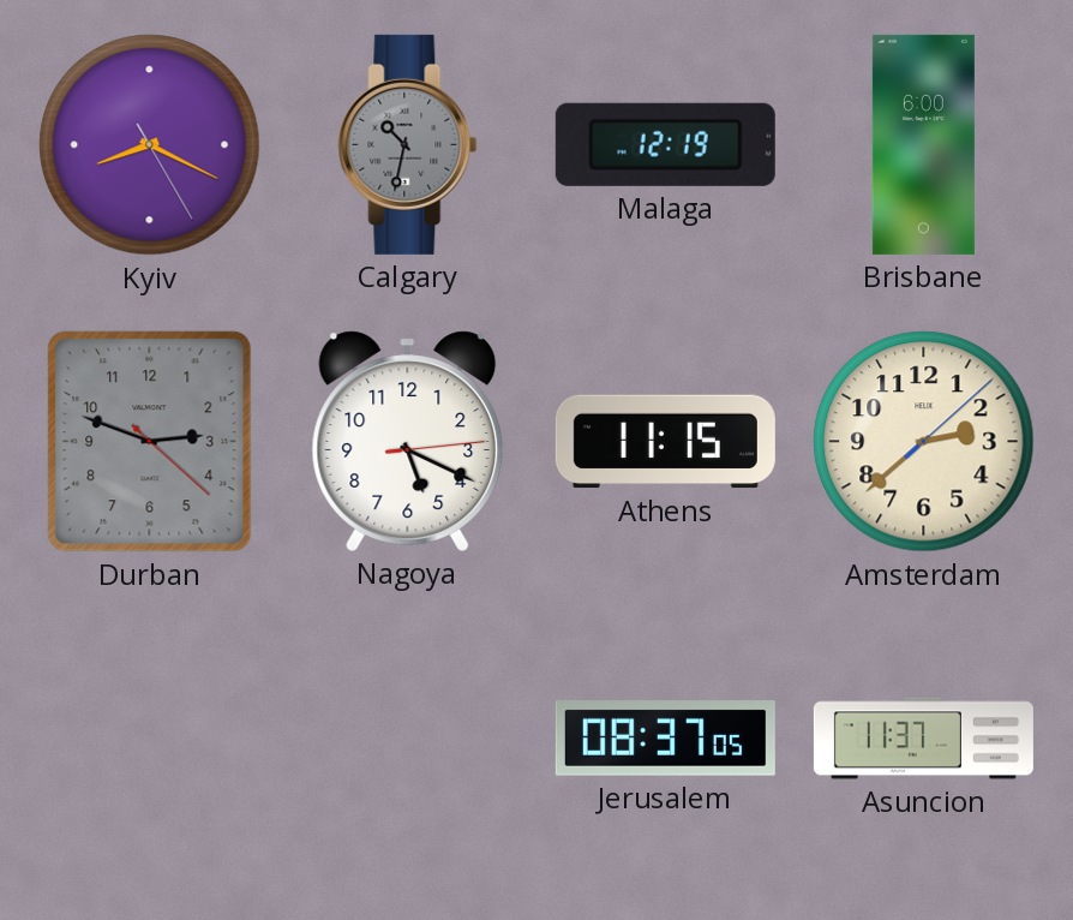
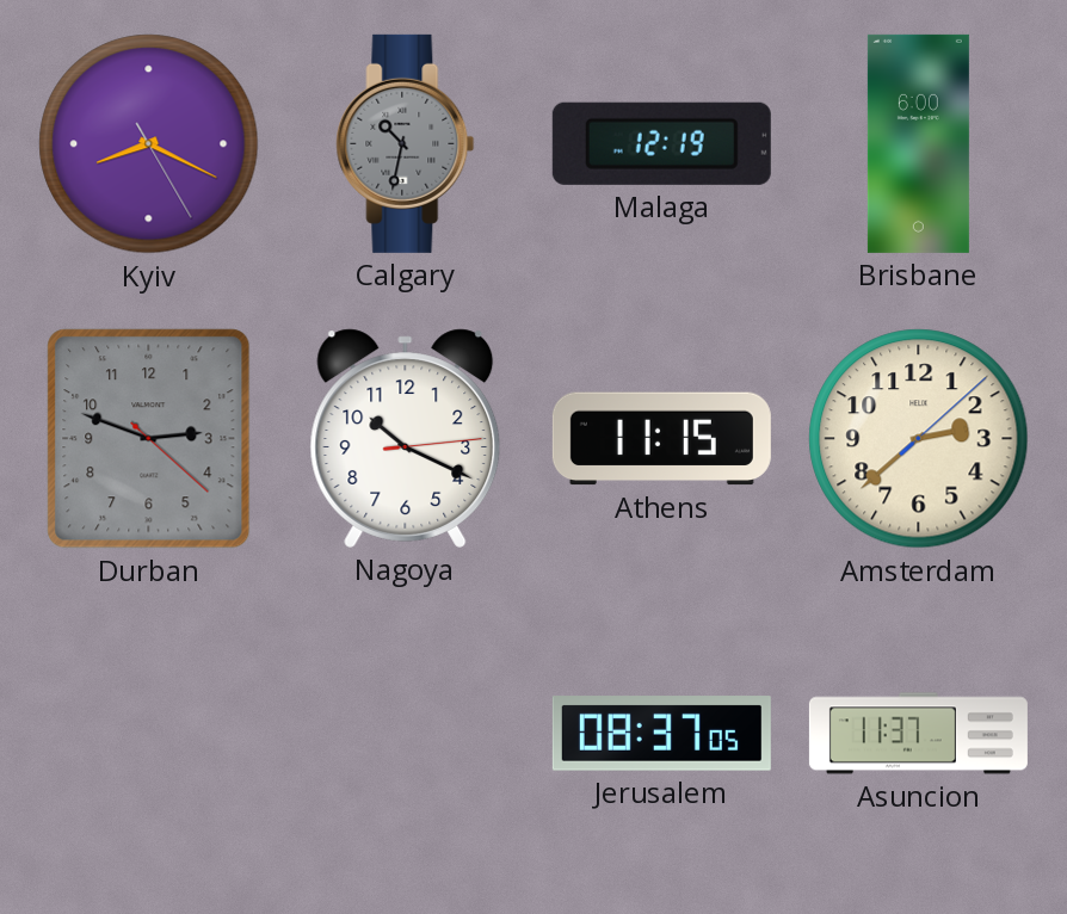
Nagoya: 5:19 -> 10:19
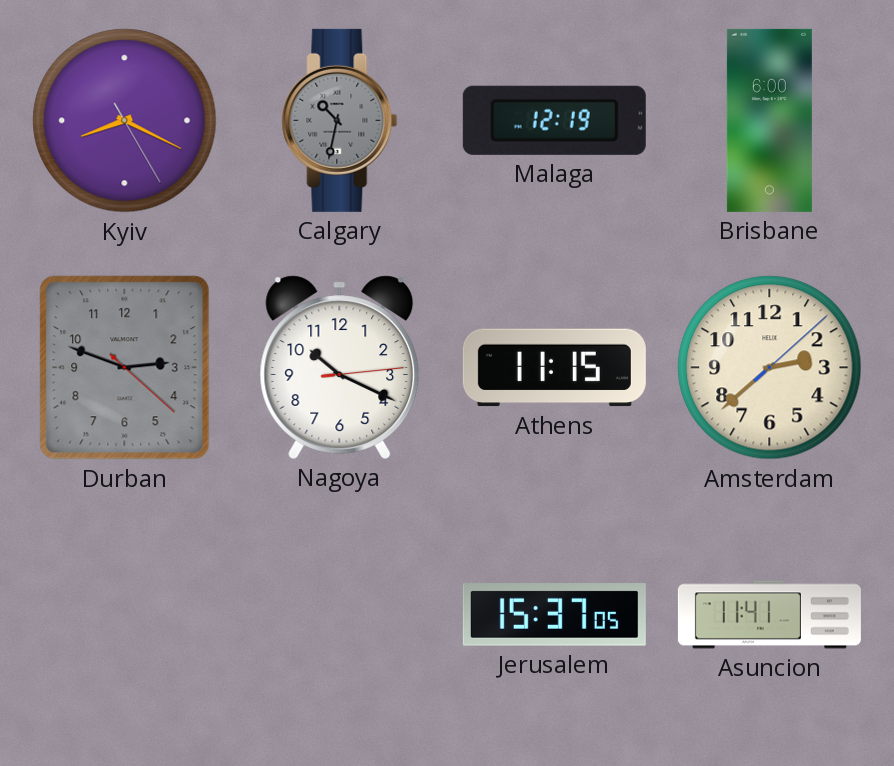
Jerusalem: 08:37 -> 15:37
Asuncion: 11:37 -> 11:41
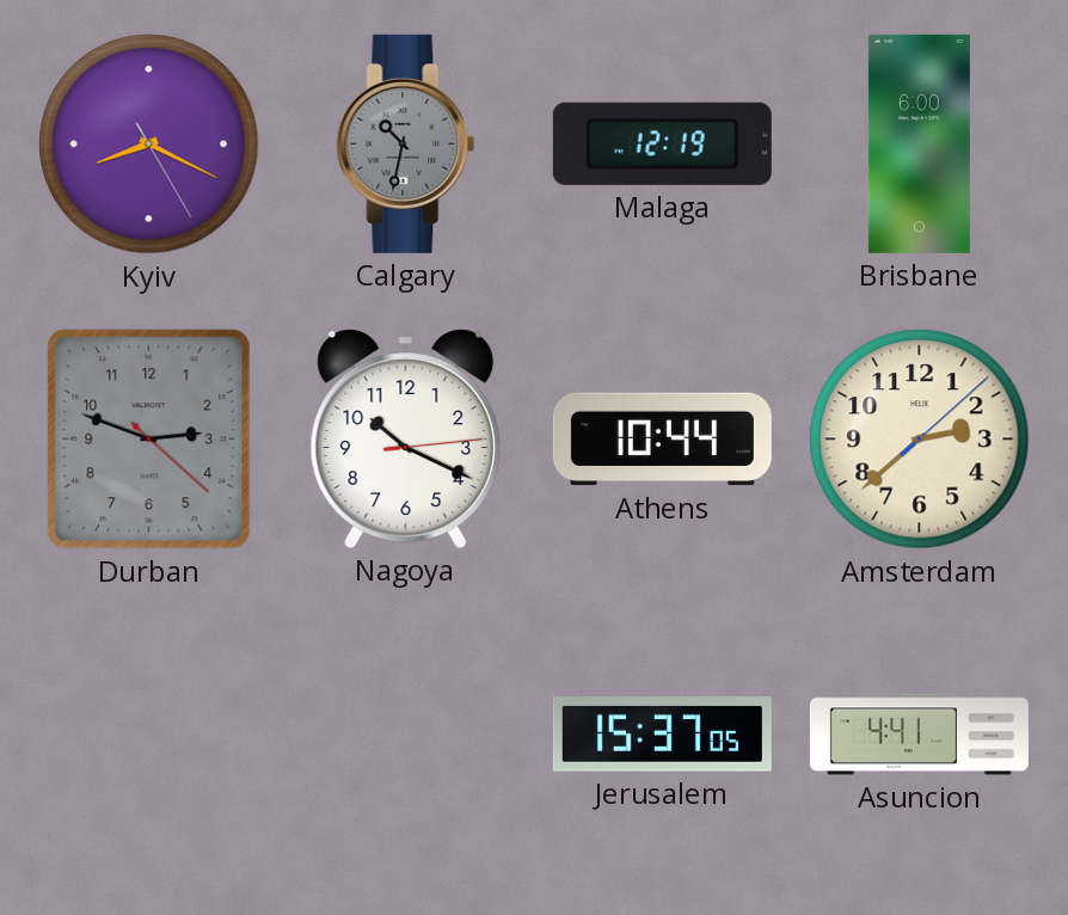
Athens: 11:15 -> 10:44
Asuncion: 11:41 -> 4:41
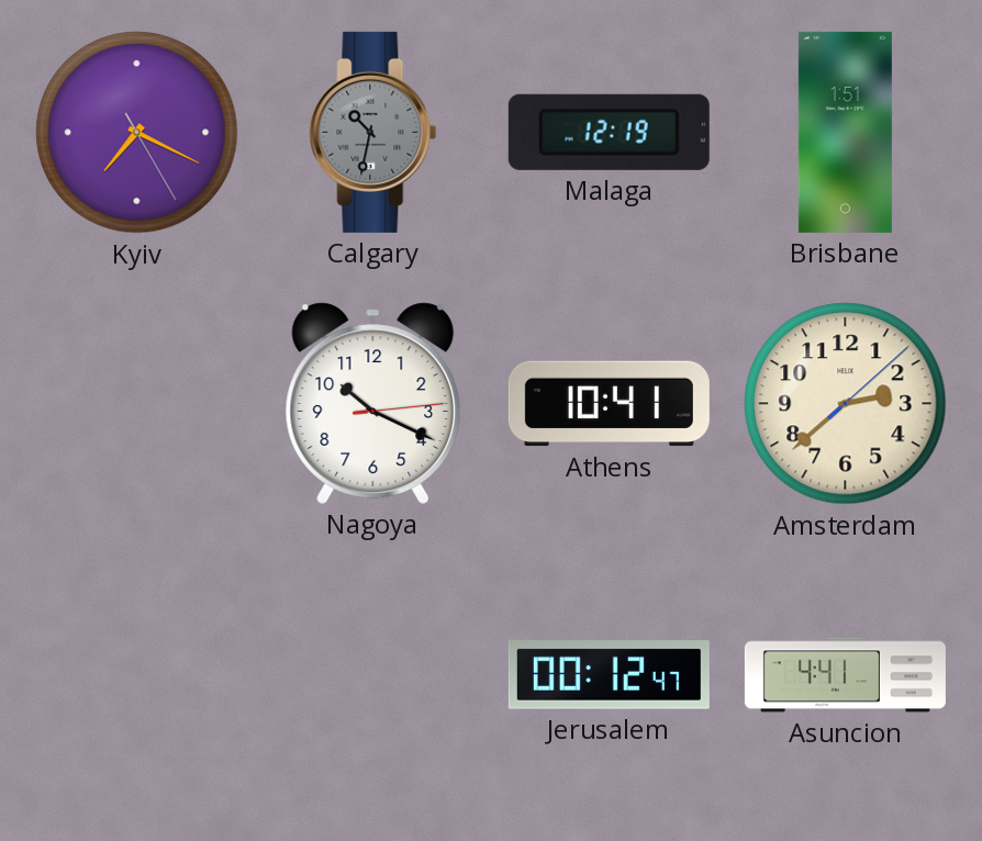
Kyiv: 8:19 -> 7:19
Brisbane: 6:00 -> 1:51
Durban: 2:48 -> none
Athens: 10:44 -> 10:41
Jerusalem: 15:37 -> 00:12
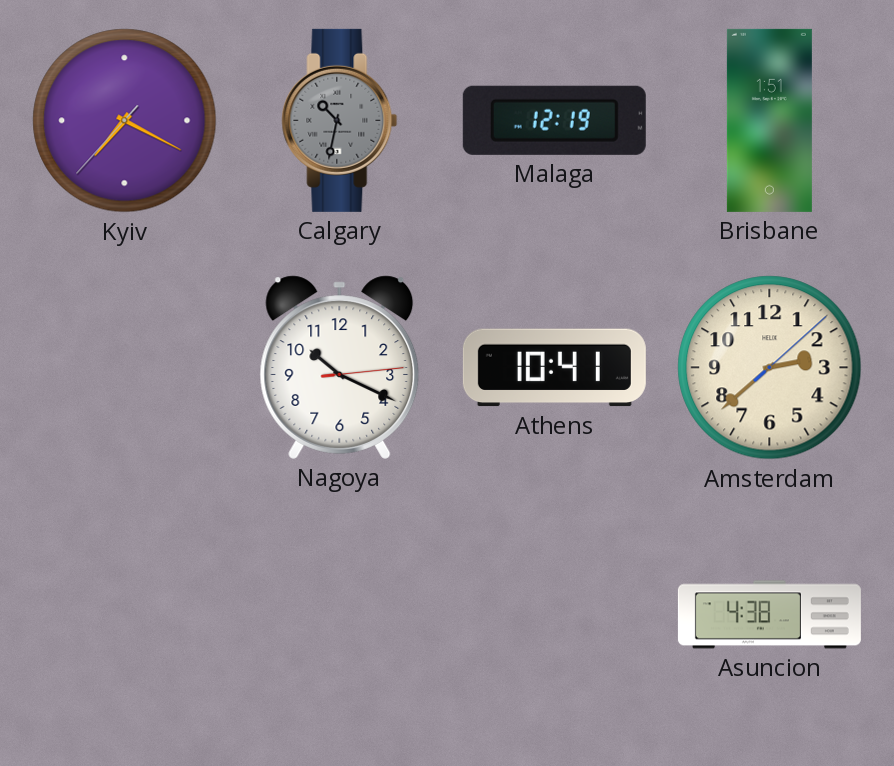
Kyiv: 7:19:25 -> 7:19:37
Jerusalem: 00:12 -> none
Asuncion: 4:41 -> 4:38
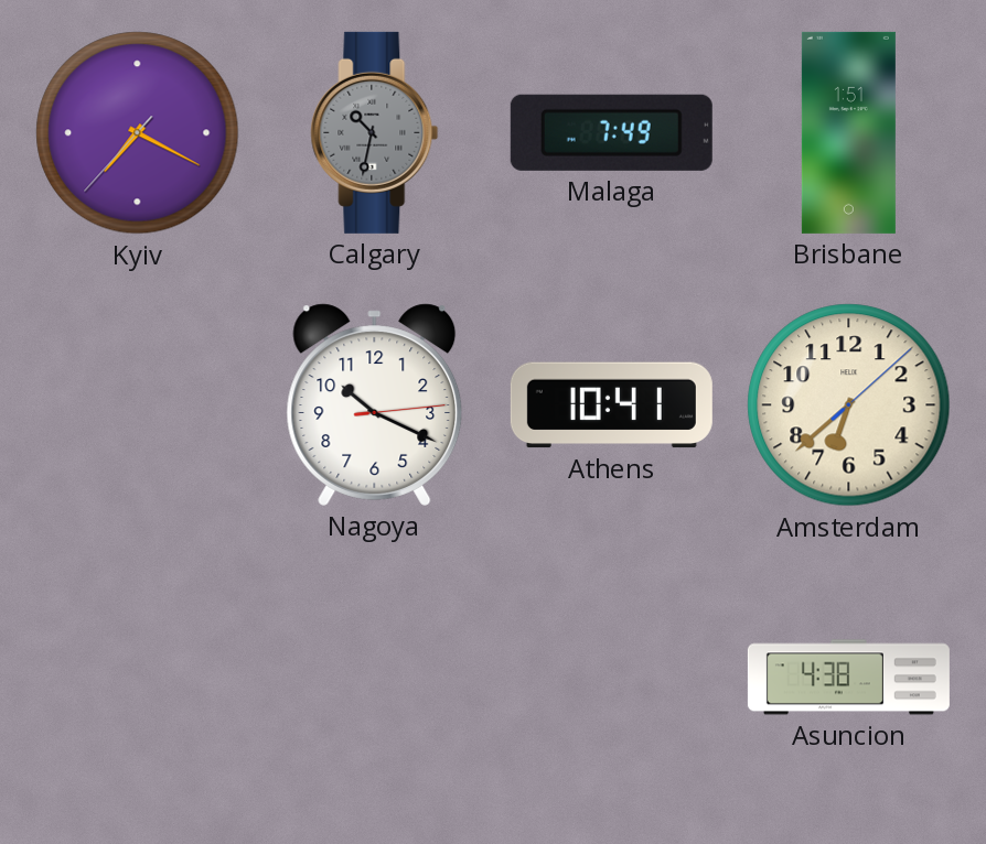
Malaga: 12:19 -> 7:49
Amsterdam: 2:38 -> 6:38
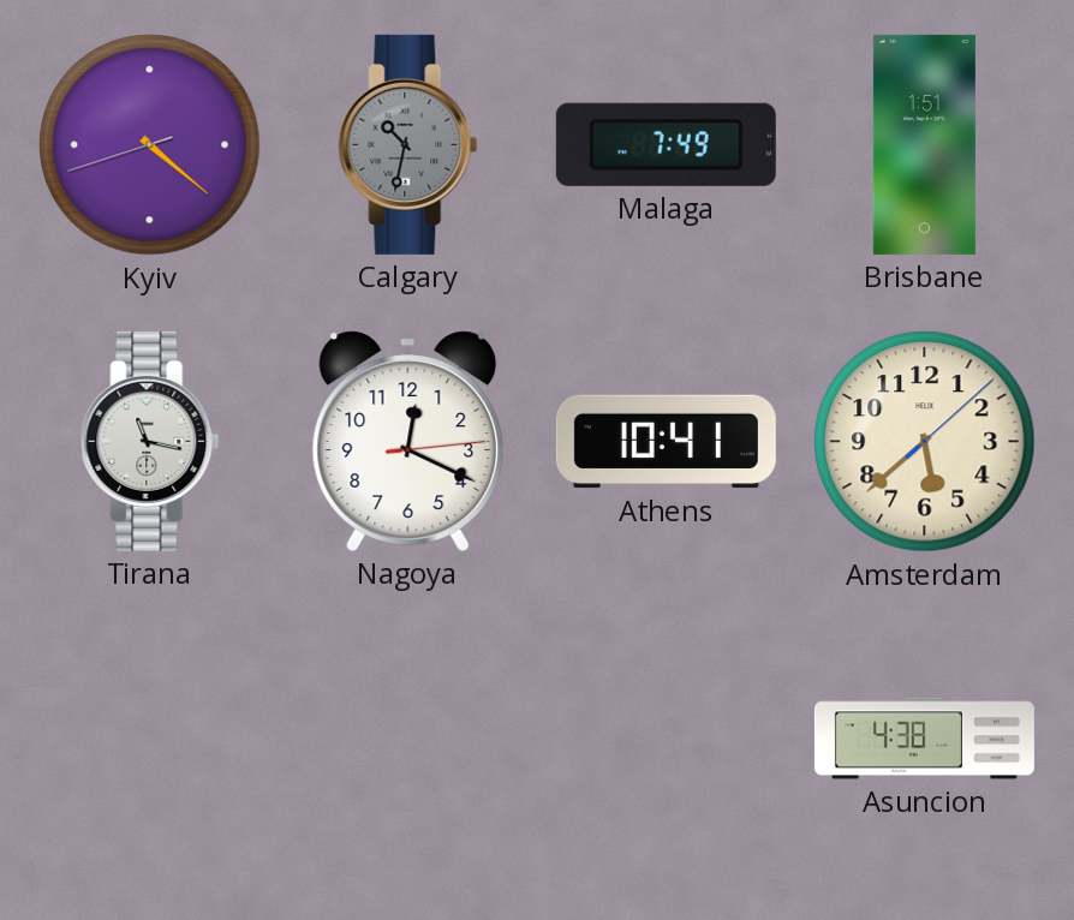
Kyiv: 7:19 -> 4:21
Tirana: none -> 11:17
Nagoya: 10:19 -> 12:19
Amsterdam: 6:38 -> 5:38
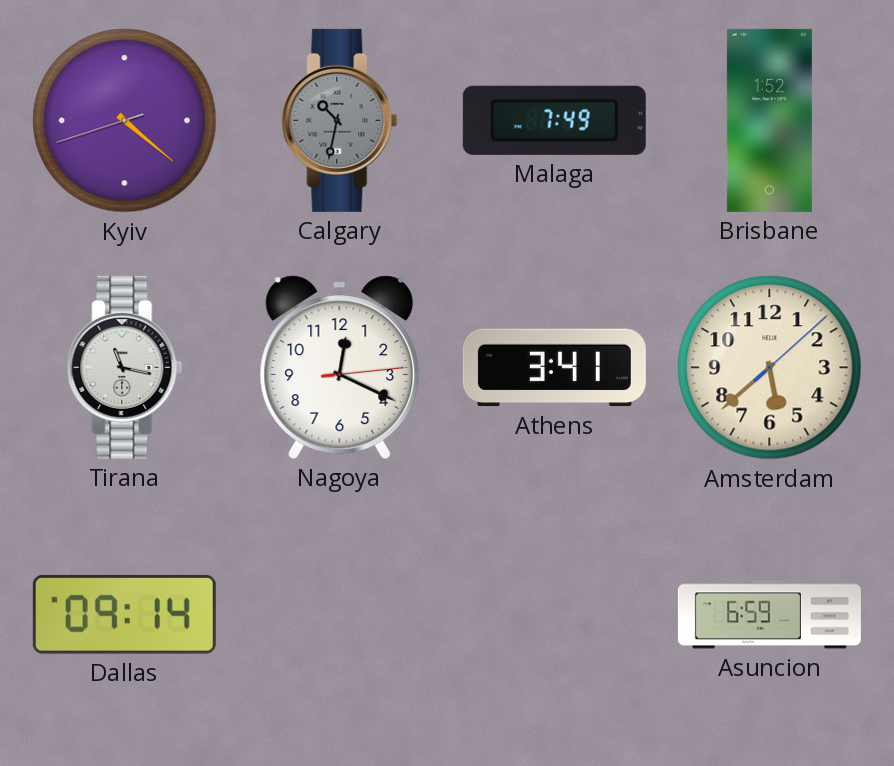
Brisbane: 1:51 -> 1:52
Athens: 10:41 -> 3:41
Dallas: none -> 09:14
Asuncion: 4:38 -> 6:59
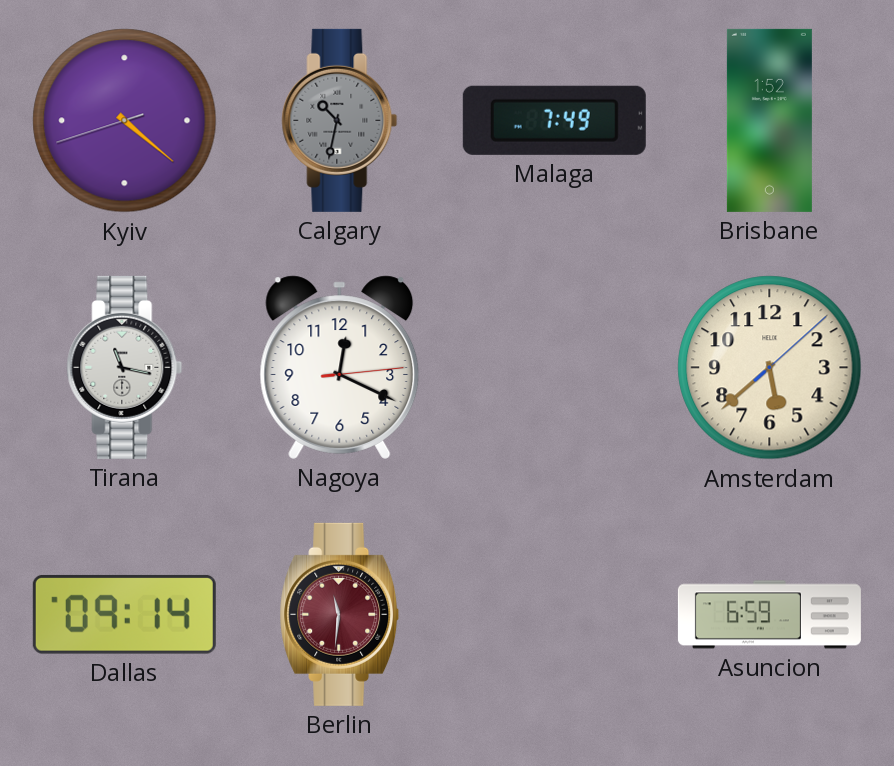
Athens: 3:41 -> none
Berlin: none -> 11:31
